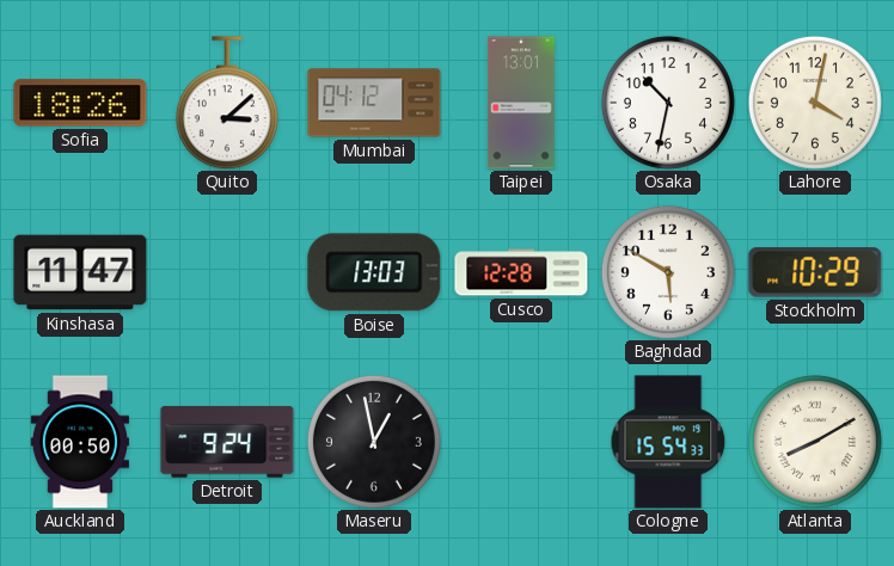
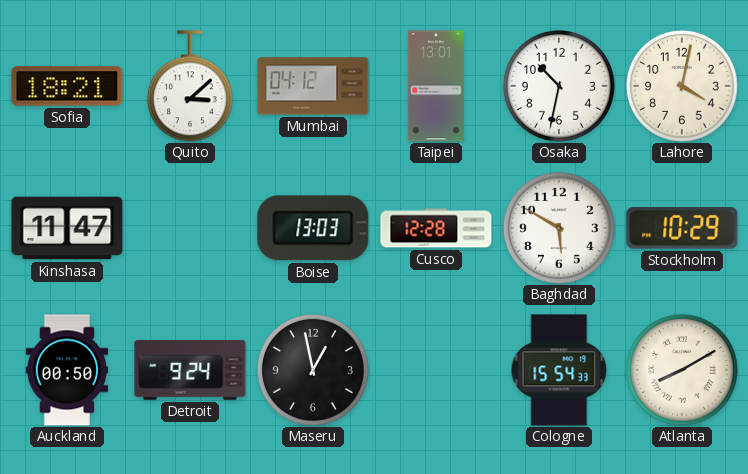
Sofia: 18:26 -> 18:21
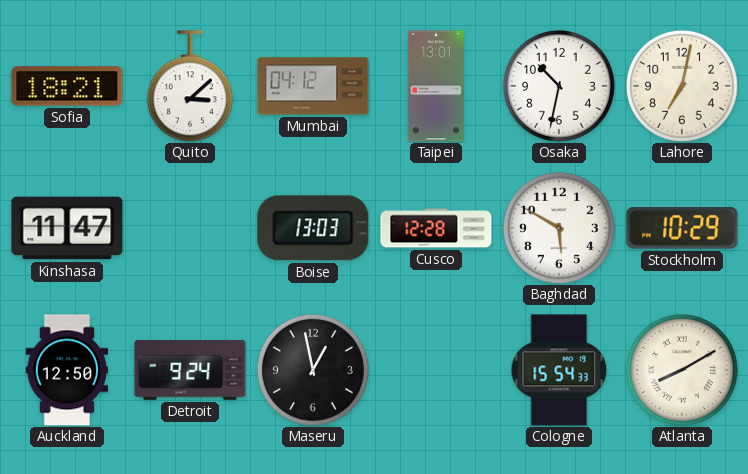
Lahore: 4:02 -> 7:02
Auckland: 00:50 -> 12:50
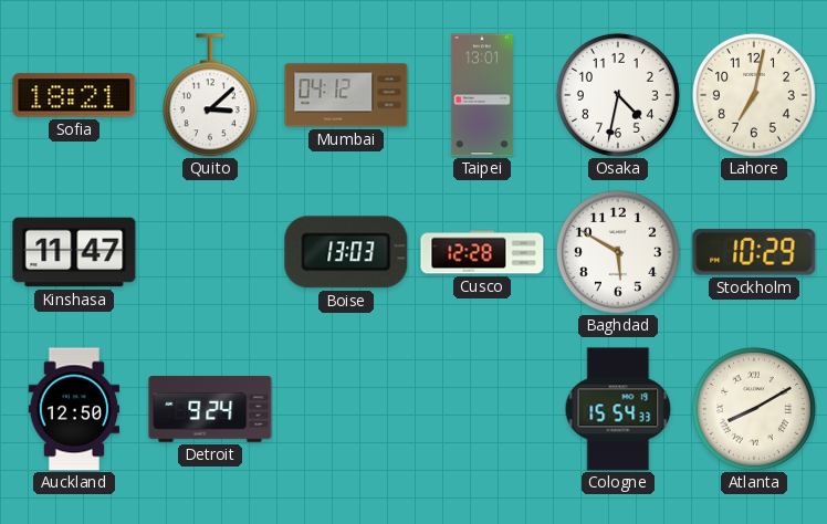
Osaka: 10:32 -> 4:32
Maseru: 12:58 -> none
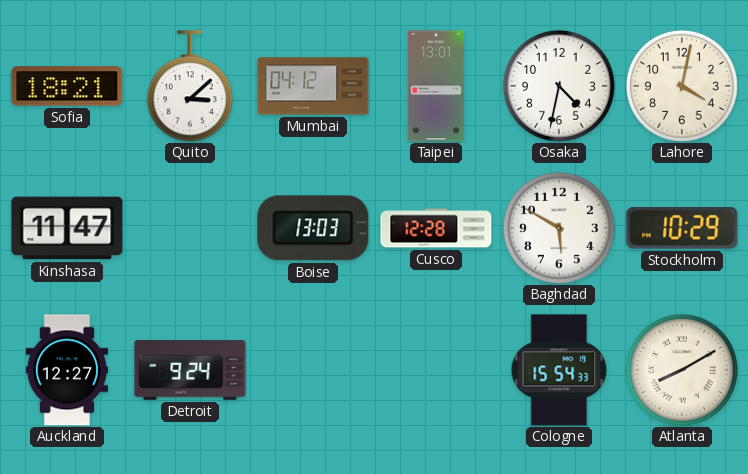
Lahore: 7:02 -> 4:02
Auckland: 12:50 -> 12:27
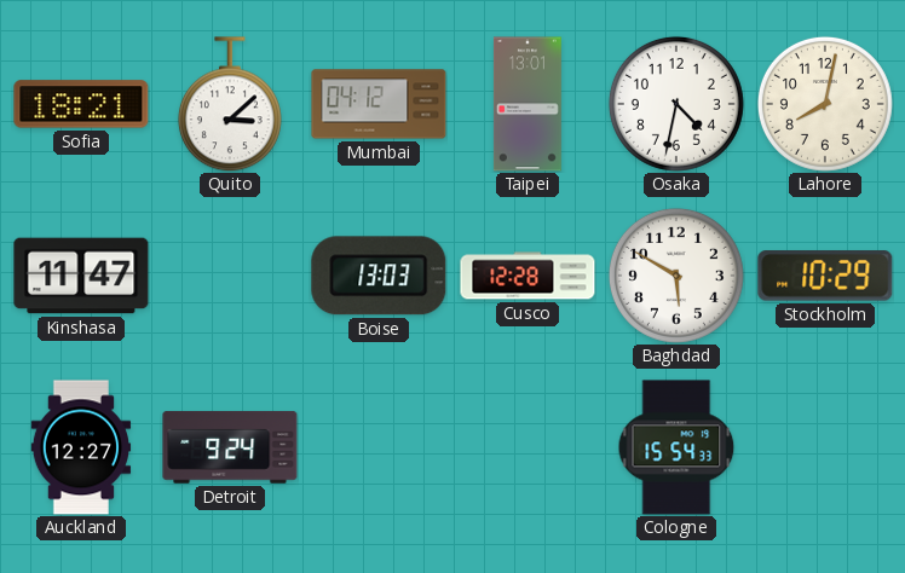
Lahore: 4:02 -> 8:02
Atlanta: 8:10 -> none
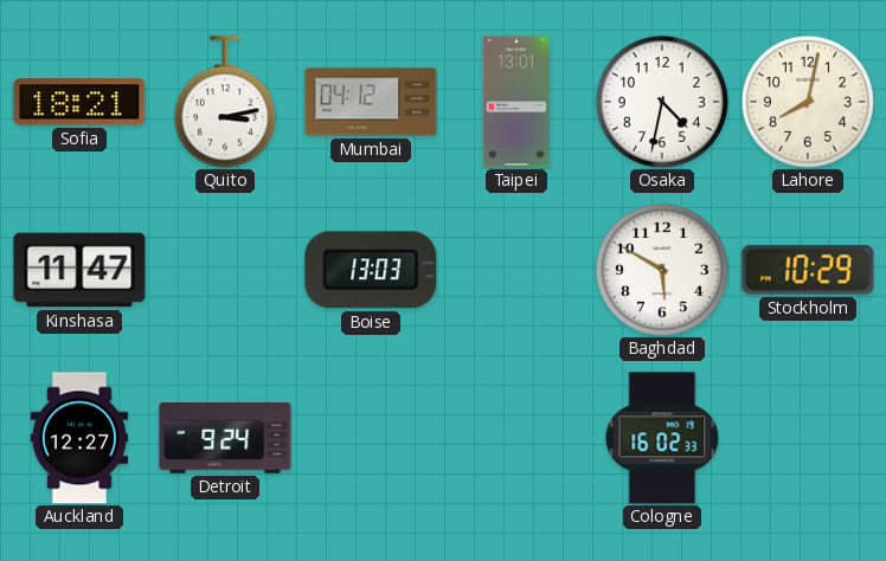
Quito: 3:08 -> 3:13
Cusco: 12:28 -> none
Cologne: 15:54 -> 16:02
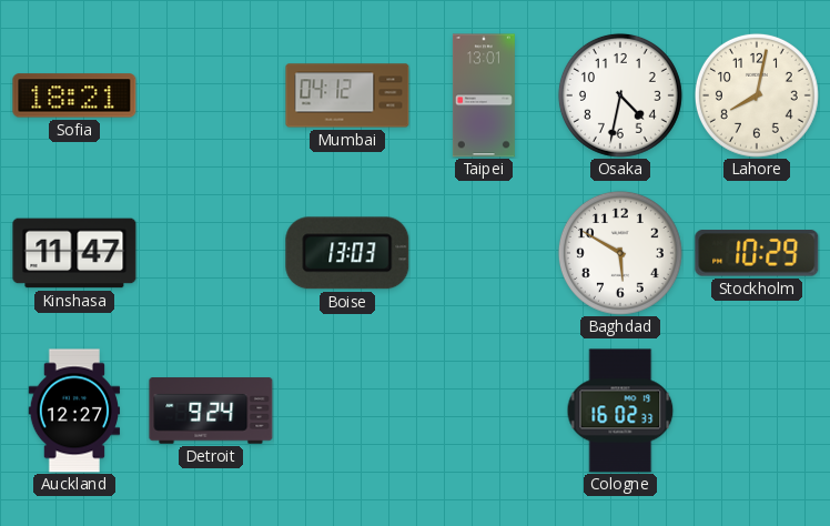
Quito: 3:13 -> none
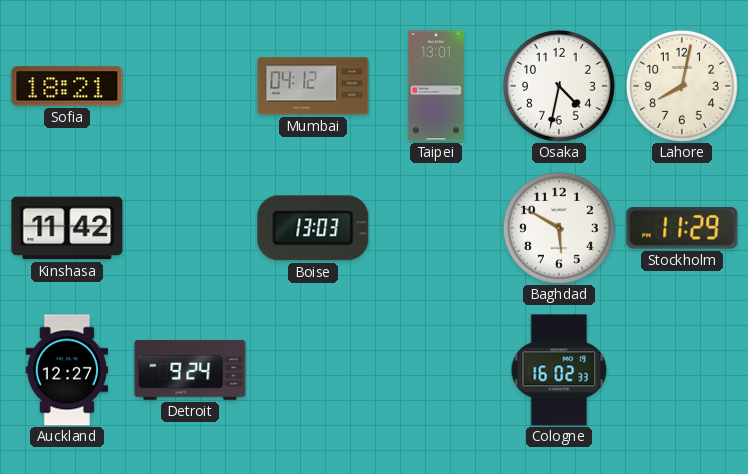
Kinshasa: 11:47 -> 11:42
Stockholm: 10:29 -> 11:29
